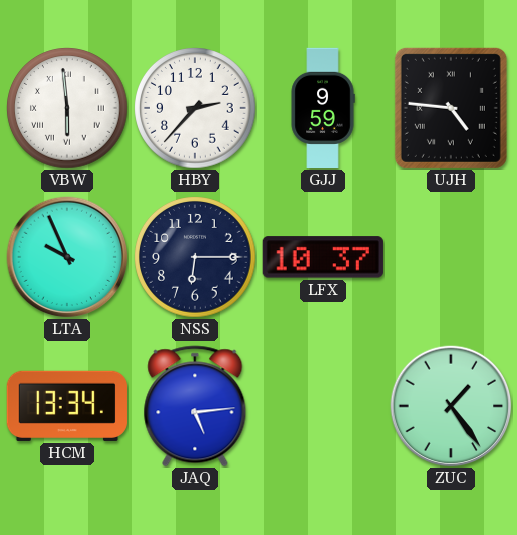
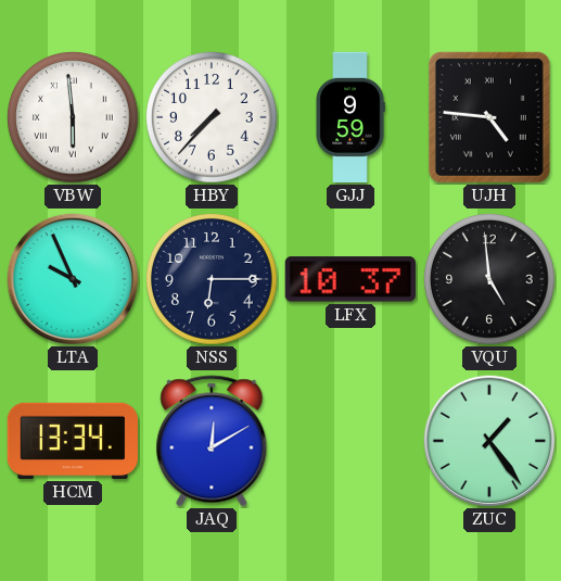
HBY: 2:37 -> 7:37
VQU: none -> 4:59
JAQ: 5:14 -> 12:10
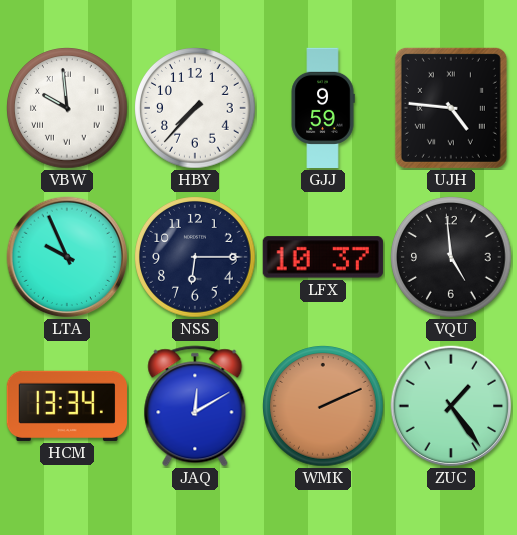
VBW: 5:59 -> 9:59
WMK: none -> 2:11
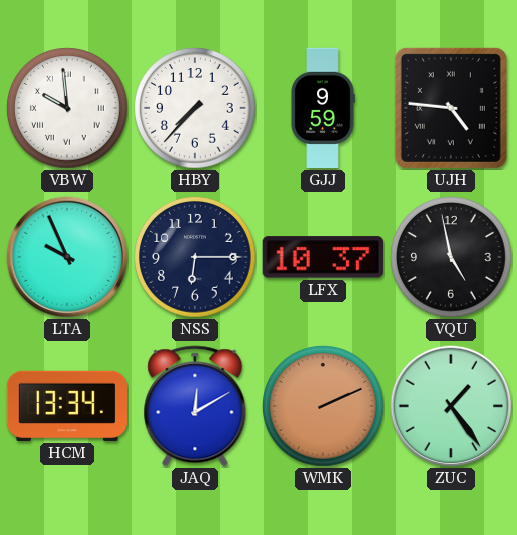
VQU: 4:59 -> 4:58
